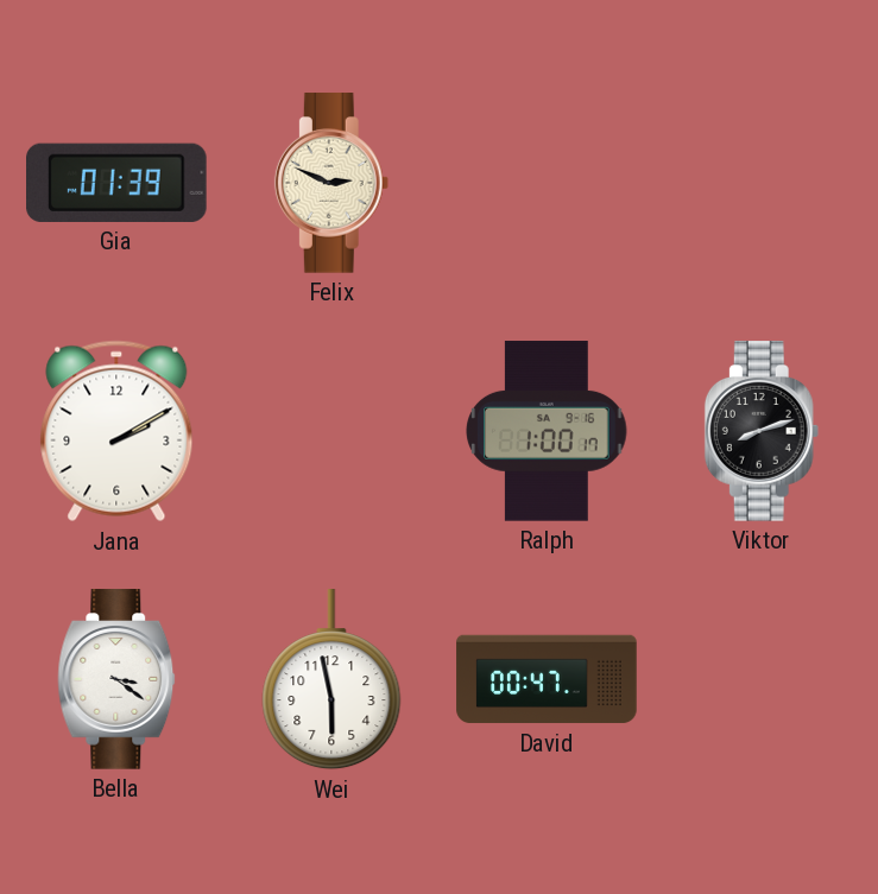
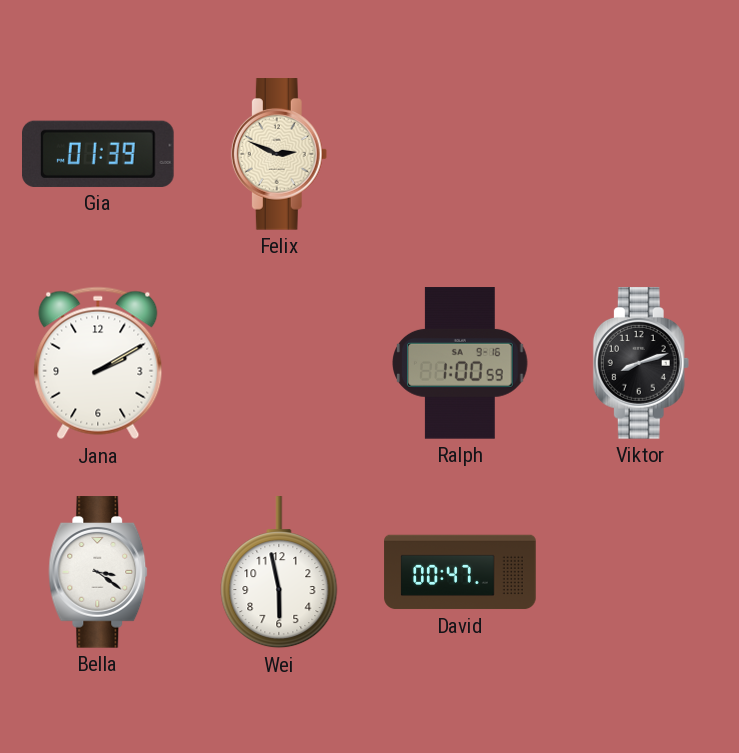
Ralph: 1:00:17 -> 1:00:59
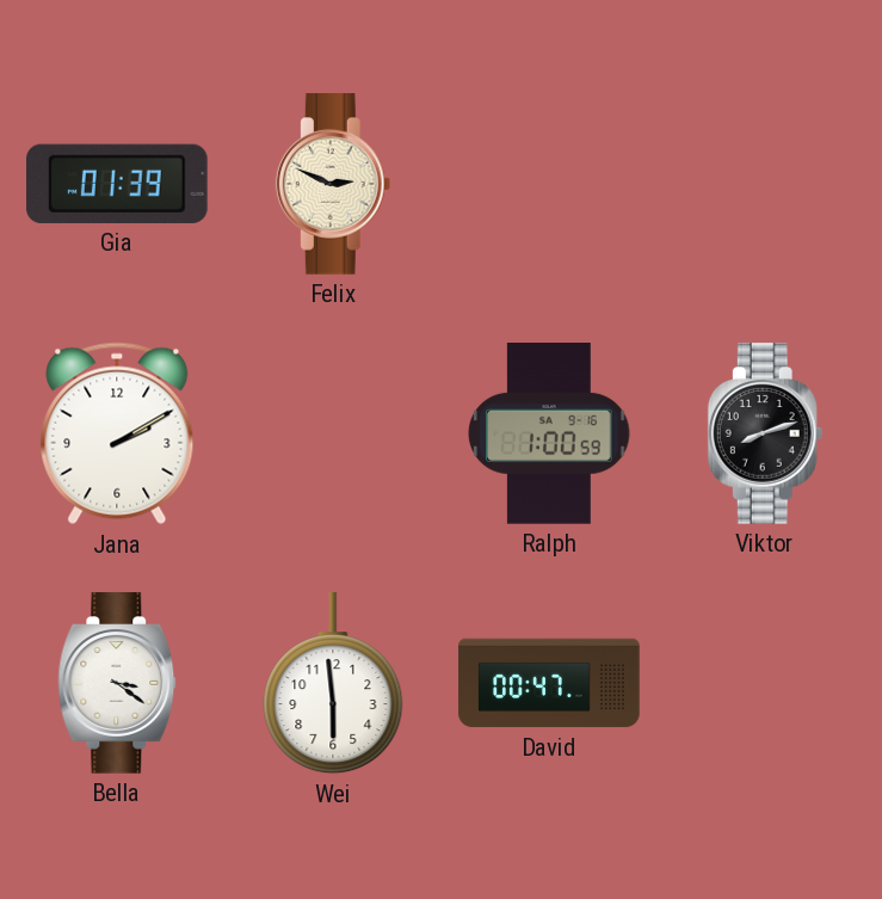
Wei: 5:58 -> 5:59
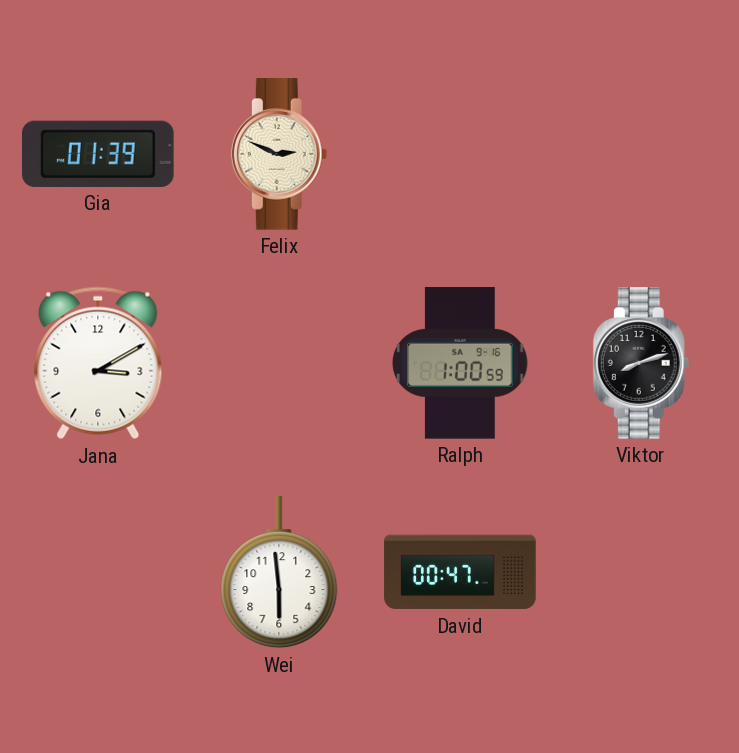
Jana: 2:10 -> 3:10
Bella: 3:21 -> none
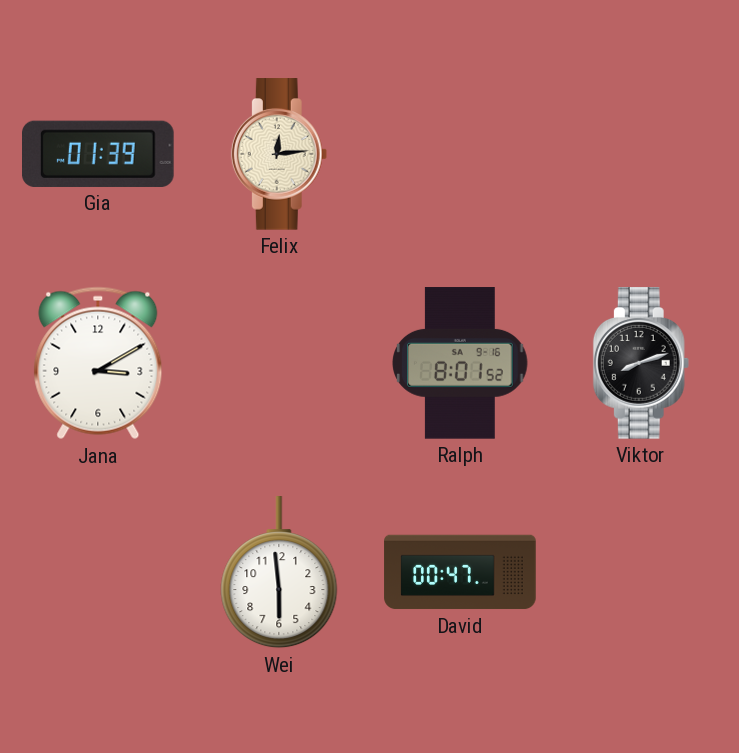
Felix: 2:49 -> 12:14
Ralph: 1:00 -> 8:01
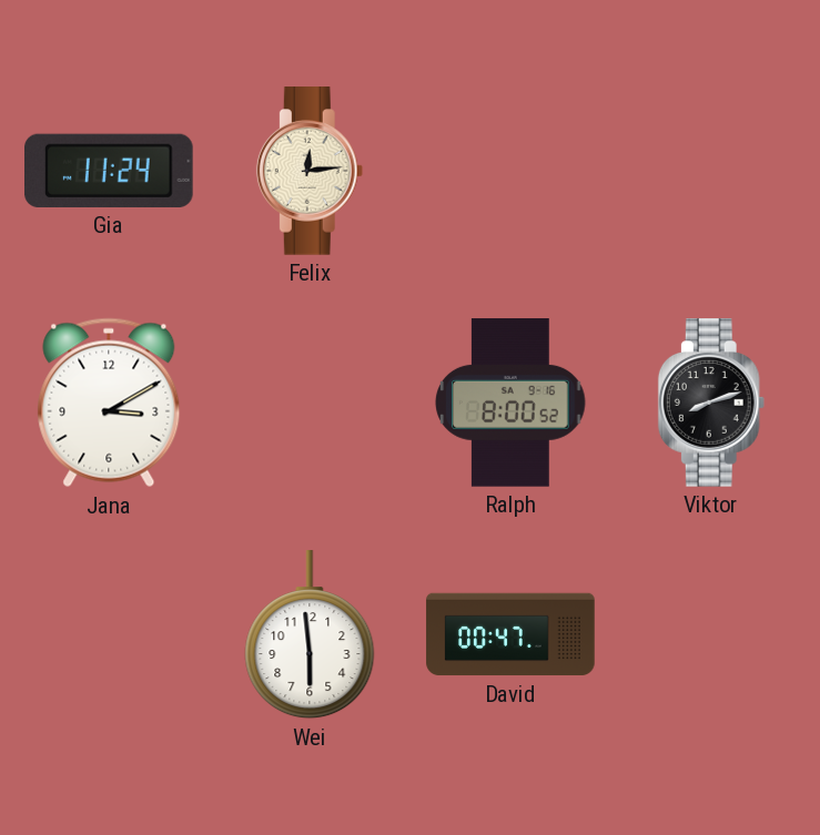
Gia: 01:39 -> 11:24
Ralph: 8:01 -> 8:00
